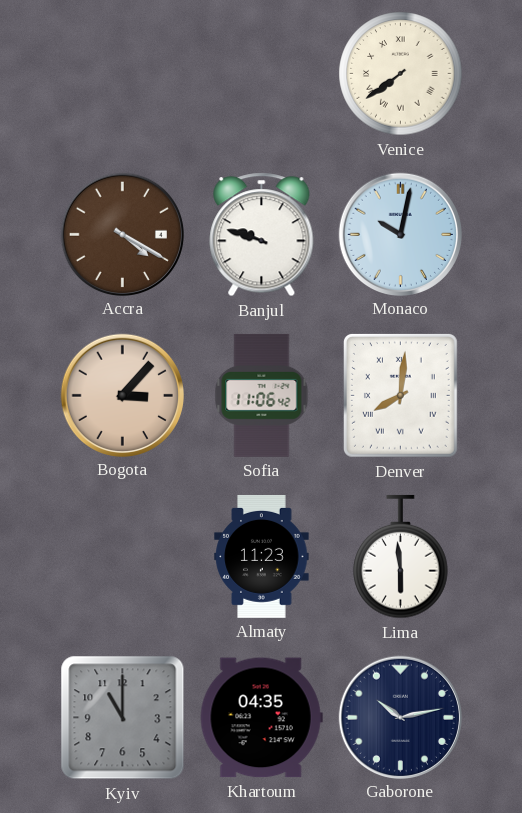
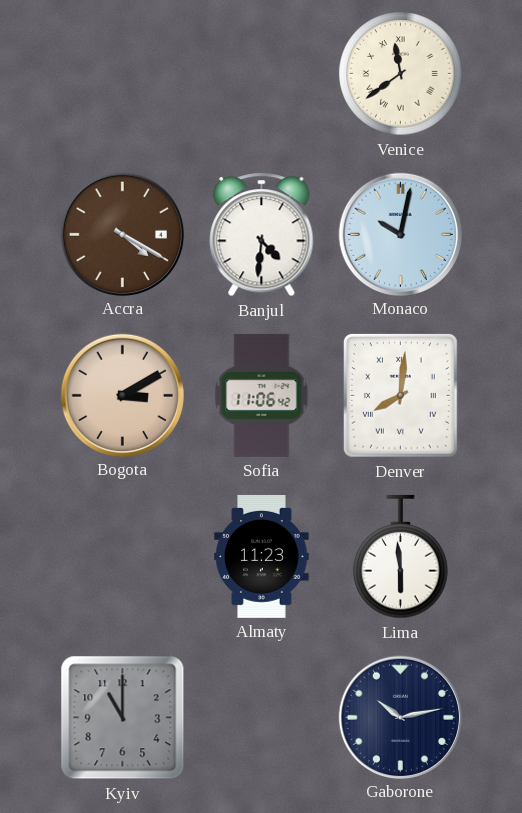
Venice: 7:39 -> 11:39
Banjul: 9:48 -> 4:31
Bogota: 3:07 -> 3:10
Khartoum: 04:35 -> none
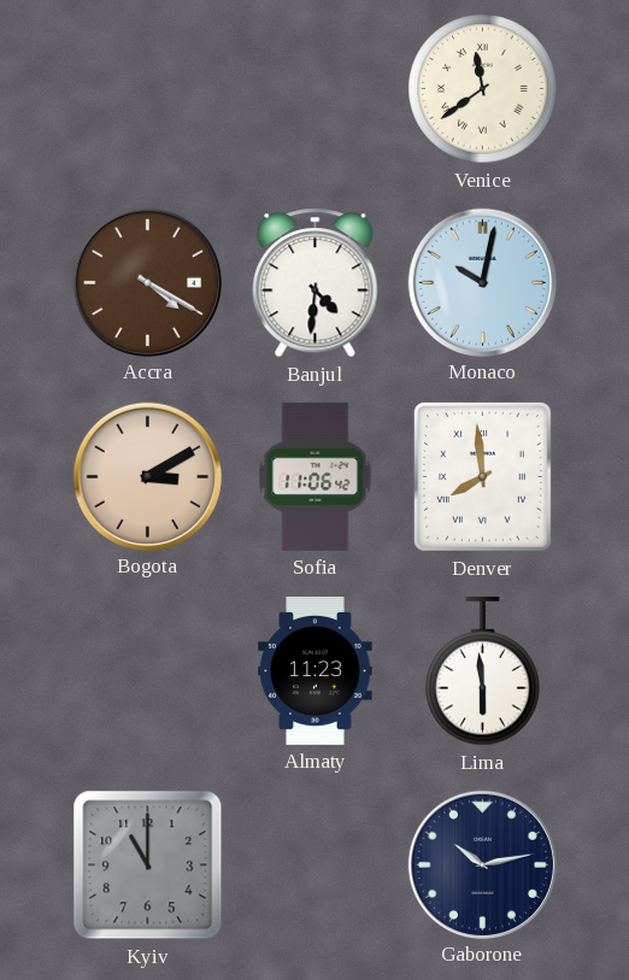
Denver: 8:01 -> 7:59
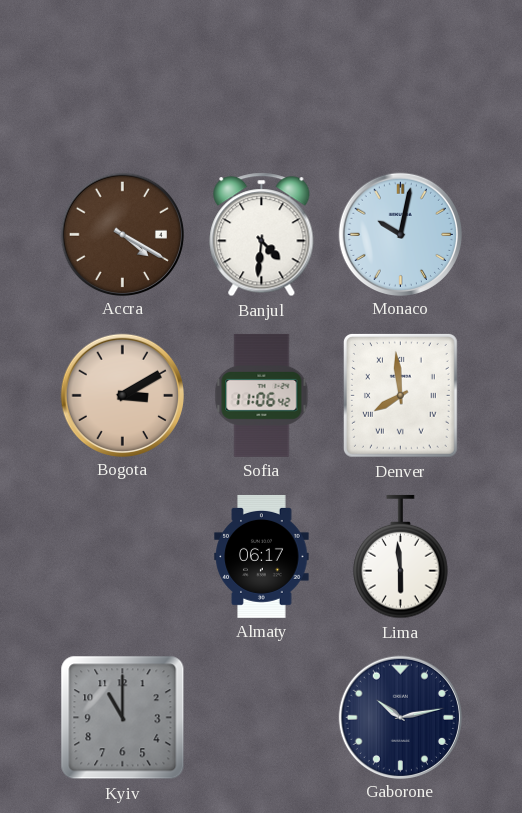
Venice: 11:39 -> none
Almaty: 11:23 -> 06:17
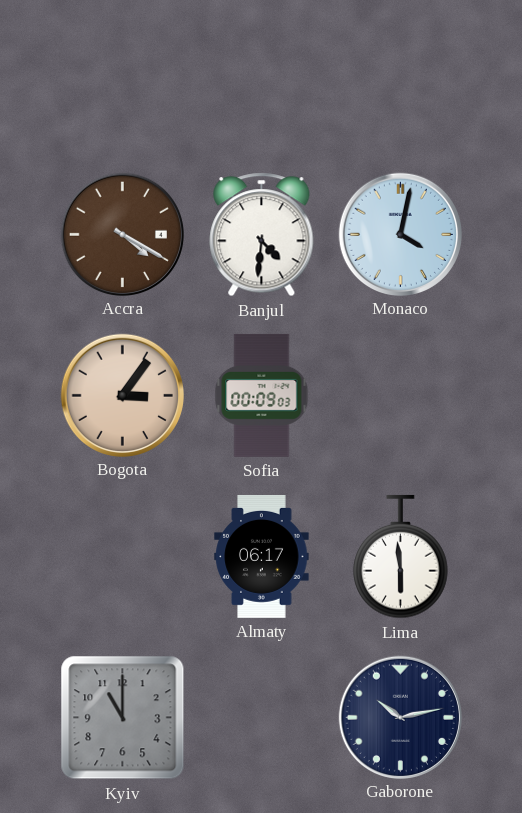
Monaco: 10:02 -> 4:02
Bogota: 3:10 -> 3:06
Sofia: 11:06 -> 00:09
Denver: 7:59 -> none
